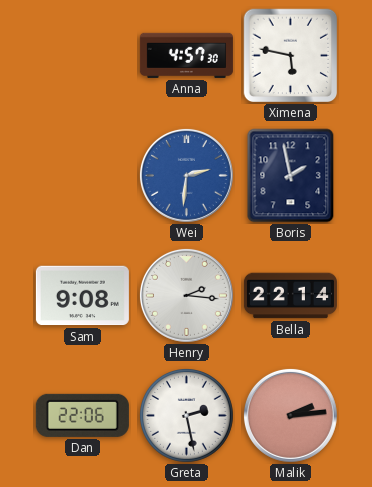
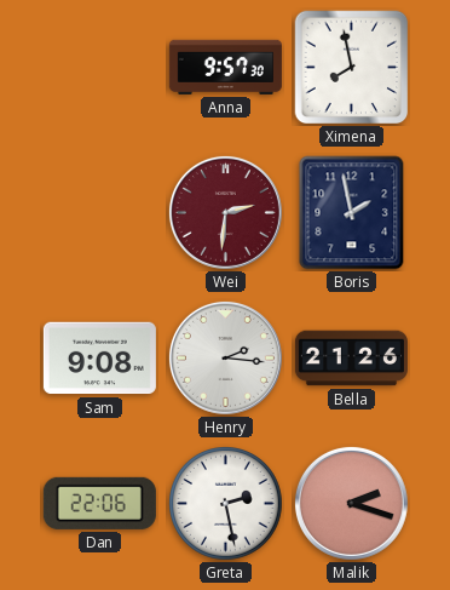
Anna: 4:57 -> 9:57
Ximena: 5:47 -> 7:58
Wei dial: blue -> burgundy
Bella: 22:14 -> 21:26
Malik: 2:14 -> 2:18
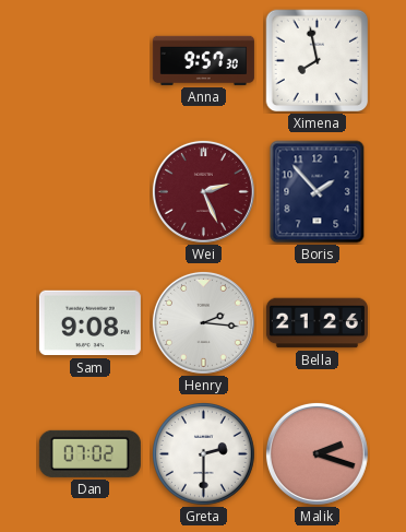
Wei: 2:31 -> 2:26
Boris: 1:58 -> 1:53
Dan: 22:06 -> 07:02
Greta: 2:28 -> 2:30
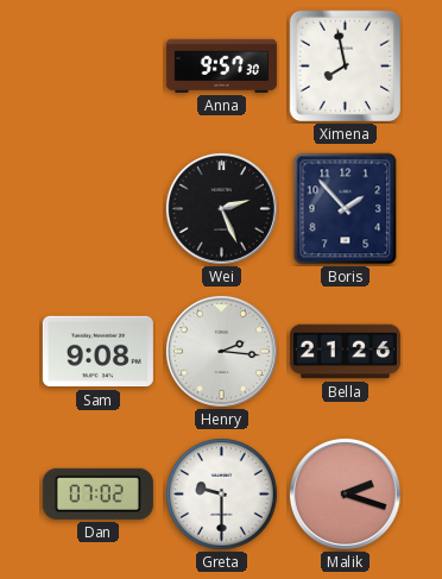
Wei dial: burgundy -> black
Greta: 2:30 -> 9:30
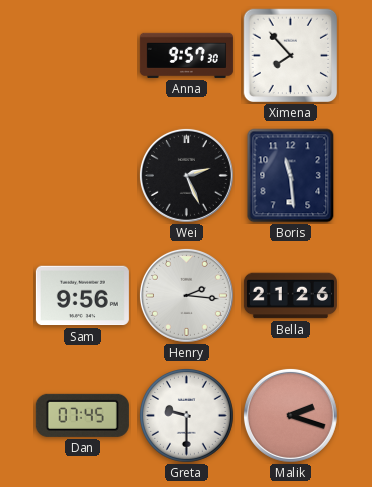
Ximena: 7:58 -> 7:53
Boris: 1:53 -> 11:29
Sam: 9:08 -> 9:56
Dan: 07:02 -> 07:45
